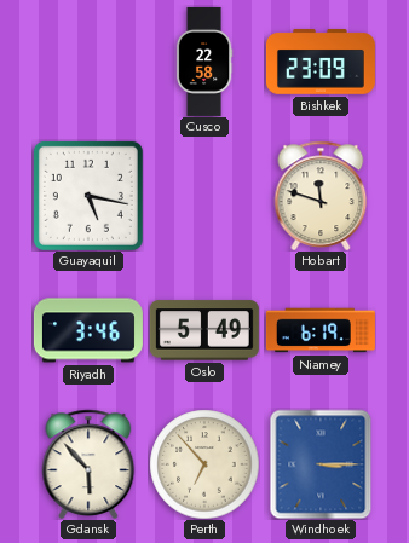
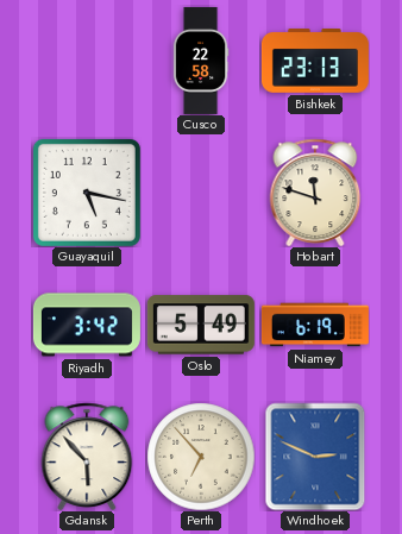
Bishkek: 23:09 -> 23:13
Riyadh: 3:46 -> 3:42
Windhoek: 3:15 -> 2:49
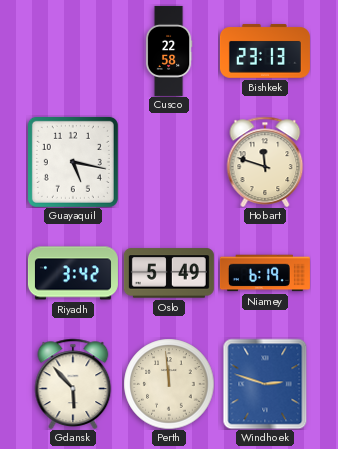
Perth: 6:53 -> 11:59
Windhoek: 2:49 -> 2:48
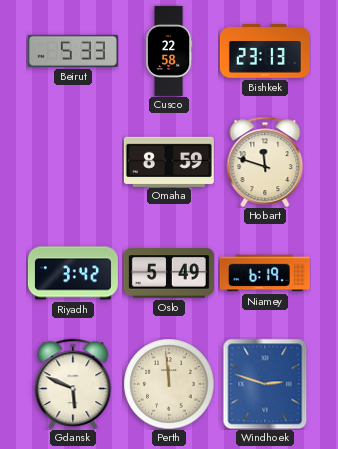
Beirut: none -> 5:33
Guayaquil: 5:17 -> none
Omaha: none -> 8:59
Gdansk: 5:53 -> 5:49
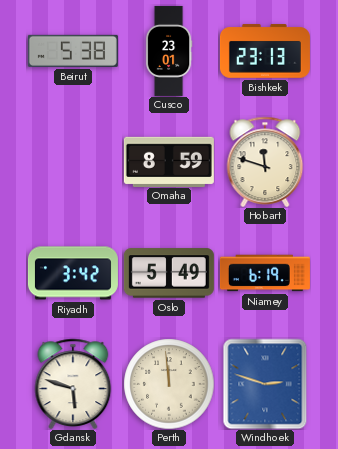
Beirut: 5:33 -> 5:38
Cusco: 22:58 -> 23:01
Gdansk: 5:49 -> 5:48
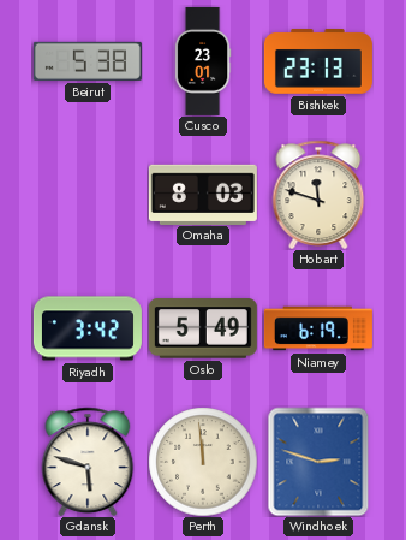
Omaha: 8:59 -> 8:03
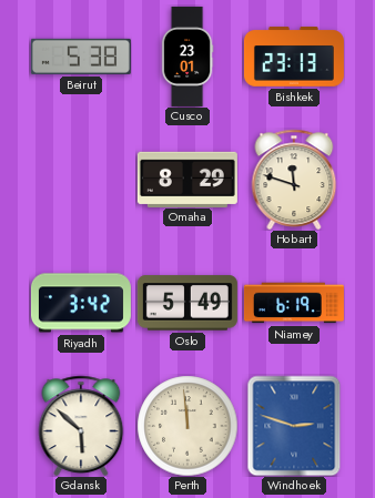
Omaha: 8:03 -> 8:29
Gdansk: 5:48 -> 5:52
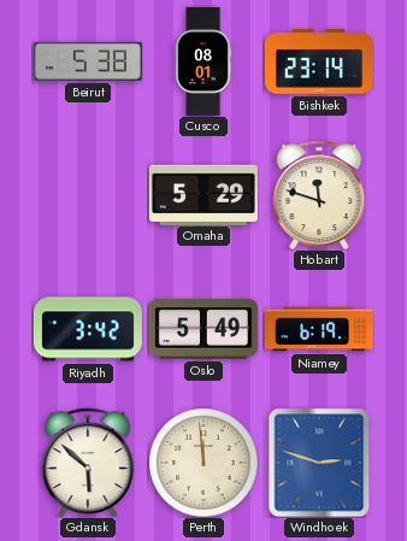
Cusco: 23:01 -> 08:01
Bishkek: 23:13 -> 23:14
Omaha: 8:29 -> 5:29
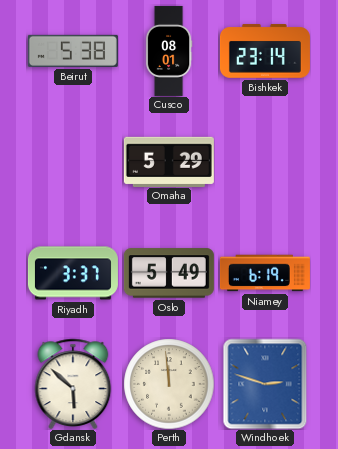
Hobart: 11:48 -> none
Riyadh: 3:42 -> 3:37
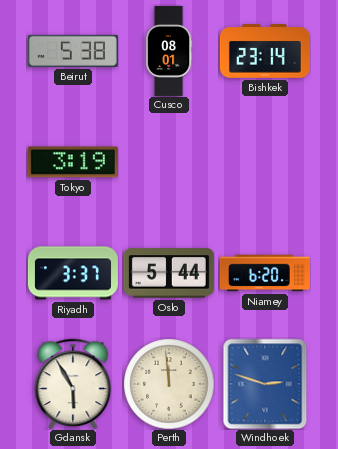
Tokyo: none -> 3:19
Omaha: 5:29 -> none
Oslo: 5:49 -> 5:44
Niamey: 6:19 -> 6:20
Gdansk: 5:52 -> 5:55
